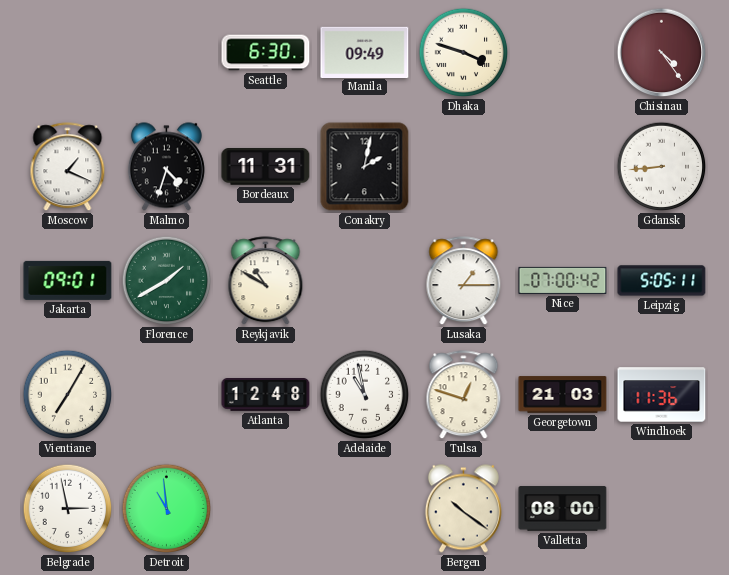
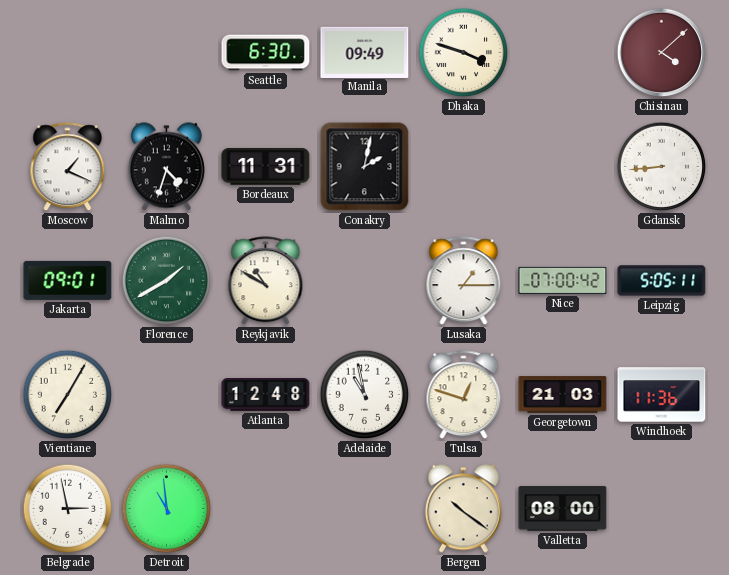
Chisinau: 4:24 -> 4:08
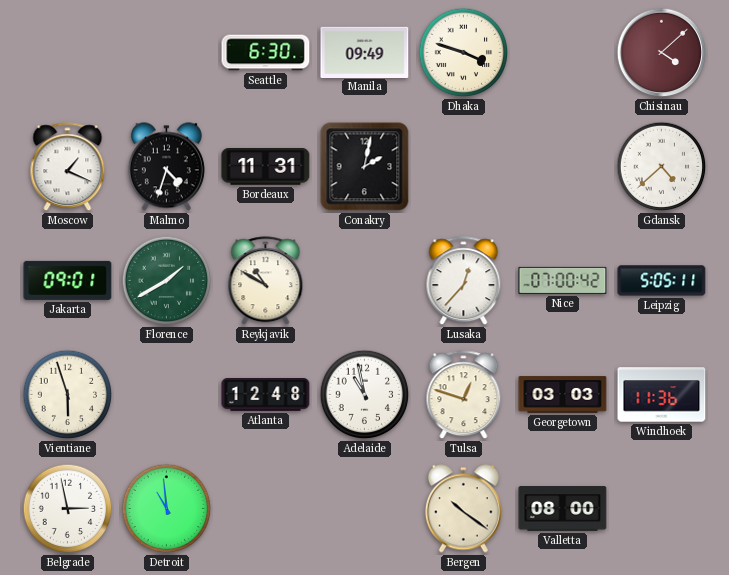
Gdansk: 8:44 -> 4:38
Lusaka: 1:15 -> 12:37
Vientiane: 7:05 -> 5:57
Georgetown: 21:03 -> 03:03
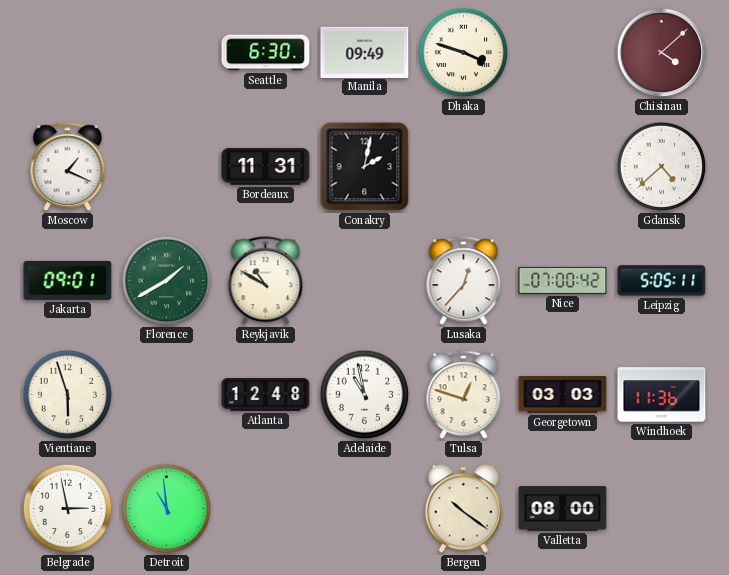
Malmo: 4:33 -> none
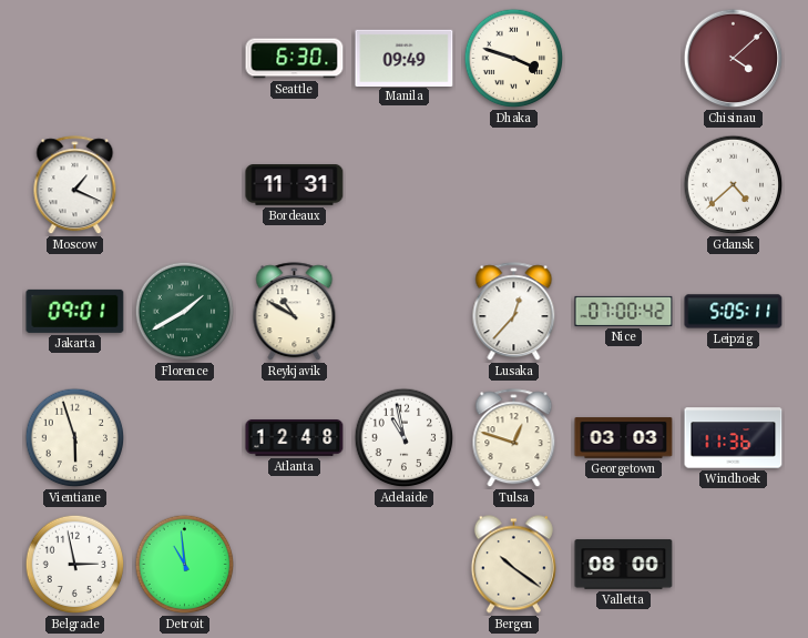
Conakry: 2:02 -> none
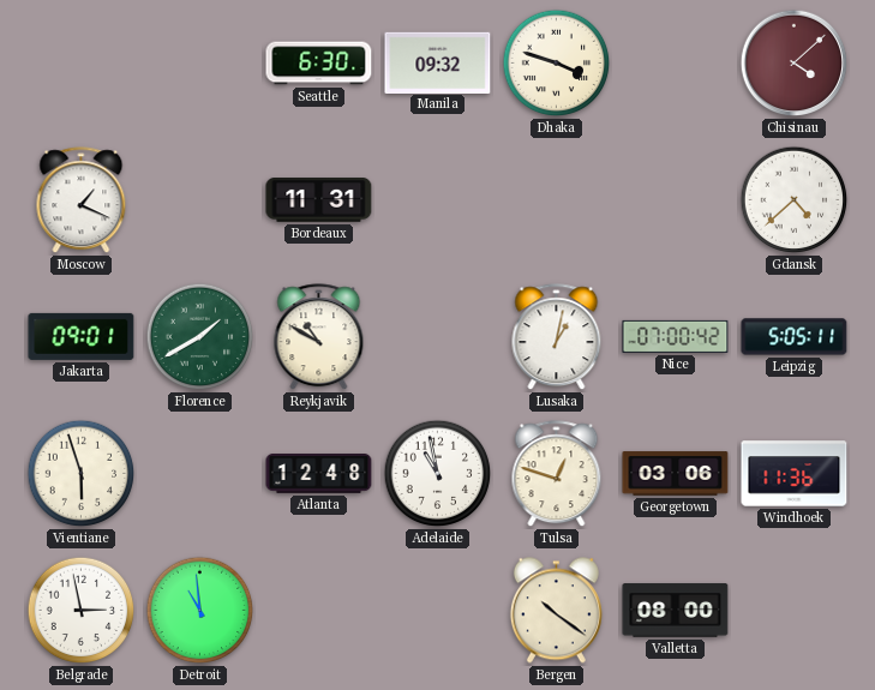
Manila: 09:49 -> 09:32
Lusaka: 12:37 -> 1:02
Georgetown: 03:03 -> 03:06
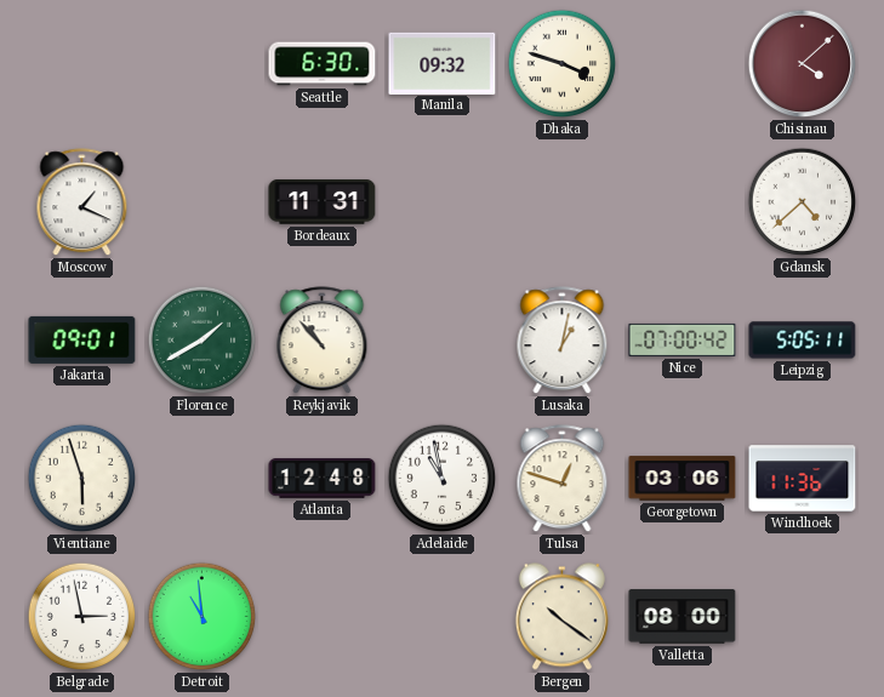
Reykjavik: 10:50 -> 10:53
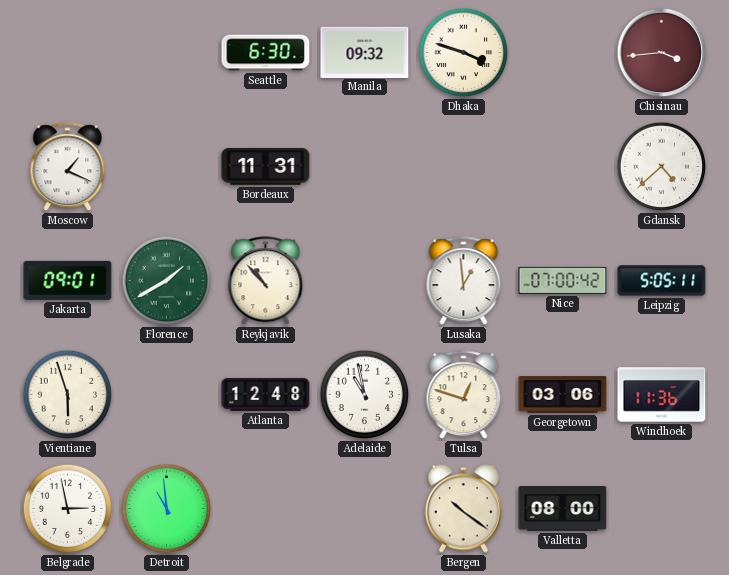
Chisinau: 4:08 -> 3:44
Lusaka: 1:02 -> 12:59
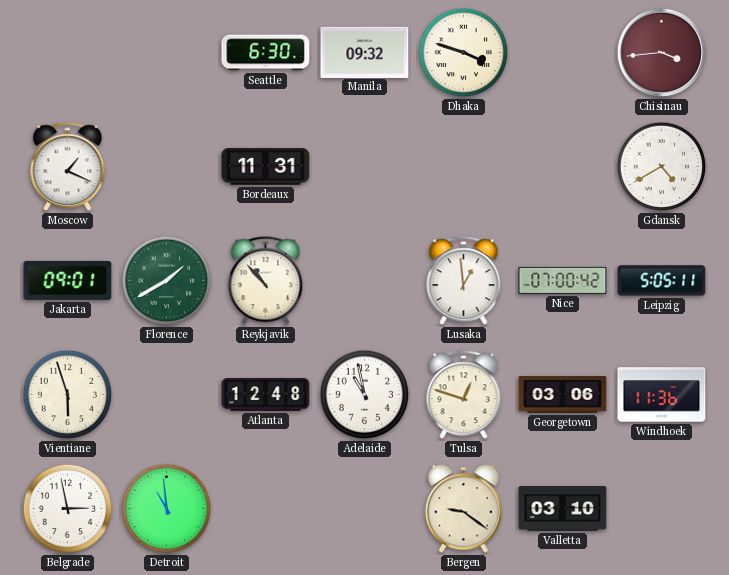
Gdansk: 4:38 -> 4:40
Bergen: 10:21 -> 9:21
Valletta: 08:00 -> 03:10
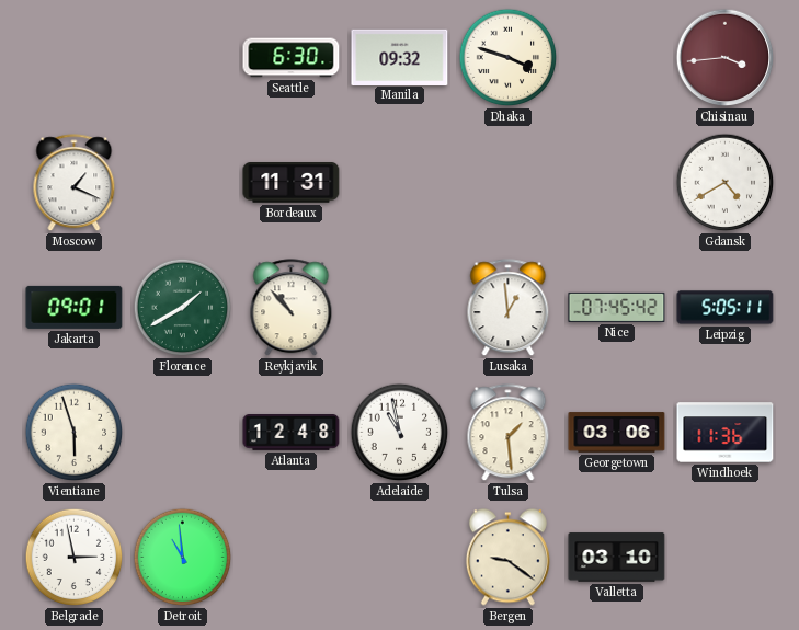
Nice: 07:00 -> 07:45
Tulsa: 12:48 -> 1:29
